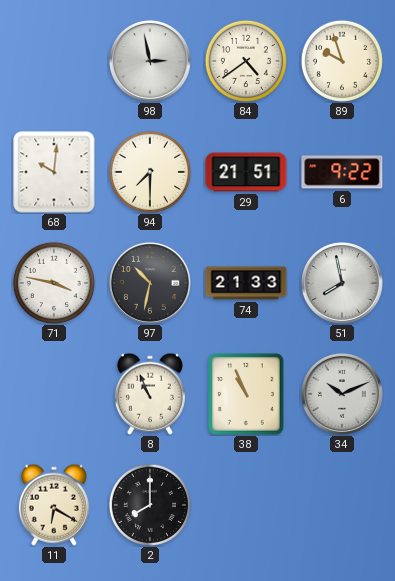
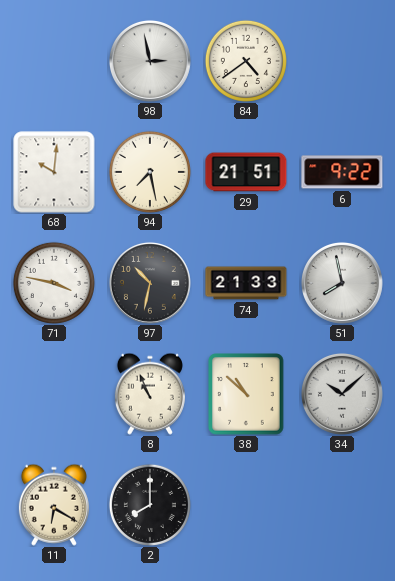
89: 9:57 -> none
94: 7:30 -> 7:28
38: 10:56 -> 10:52
34: 10:11 -> 10:08
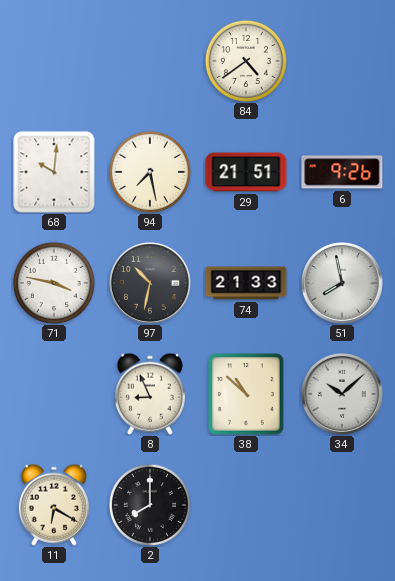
98: 2:58 -> none
6: 9:22 -> 9:26
8: 10:56 -> 8:56
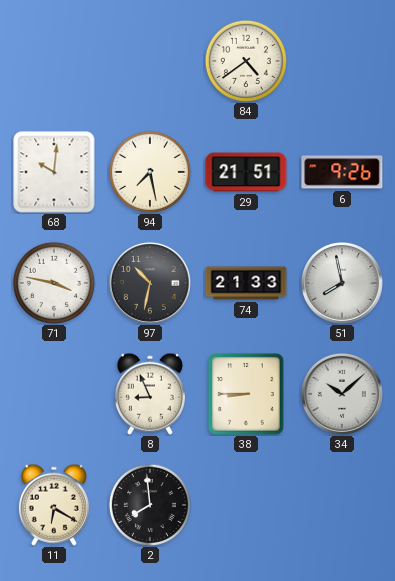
38: 10:52 -> 8:45
2: 8:00 -> 7:59
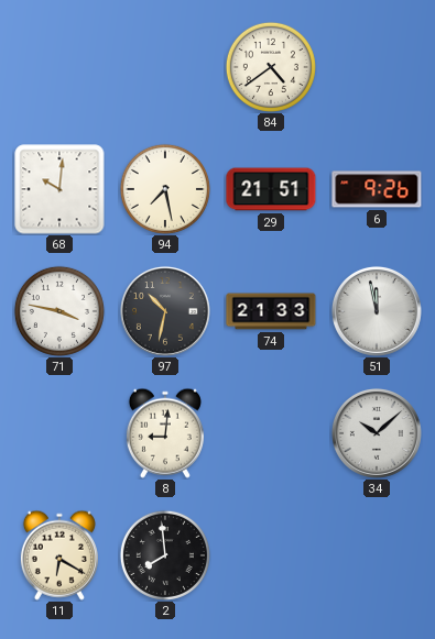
51: 7:58 -> 11:58
8: 8:56 -> 9:01
38: 8:45 -> none
